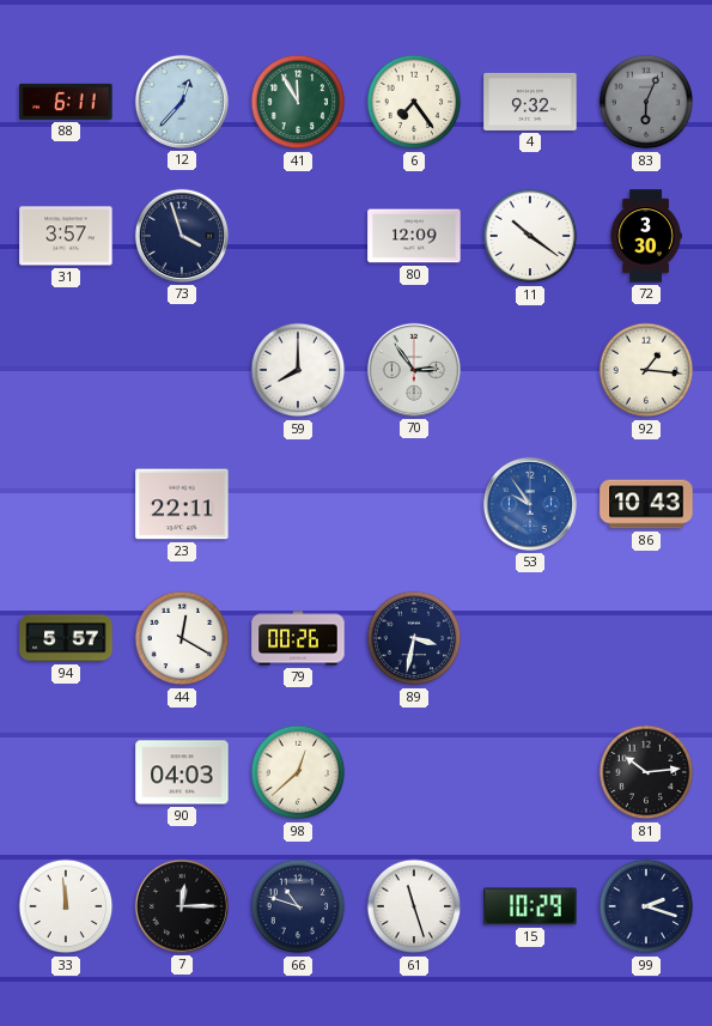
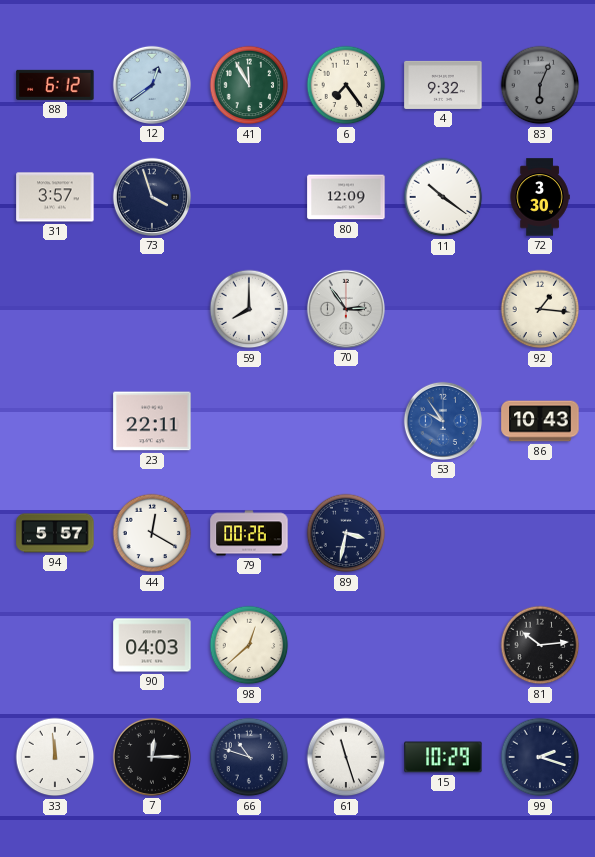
88: 6:11 -> 6:12
12: 12:37 -> 12:39
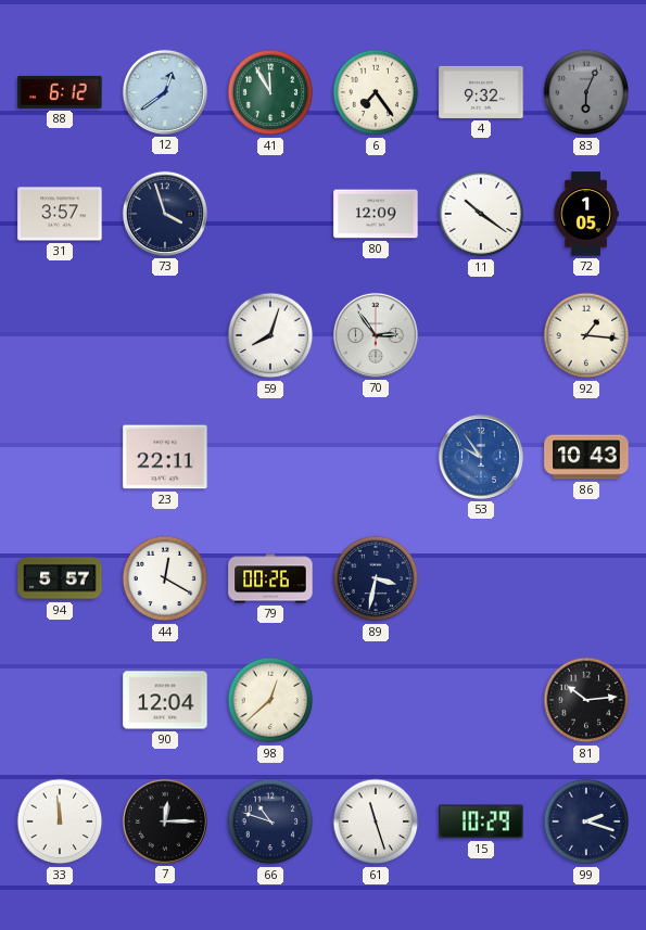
72: 3:30 -> 1:05
59: 8:00 -> 8:03
90: 04:03 -> 12:04
